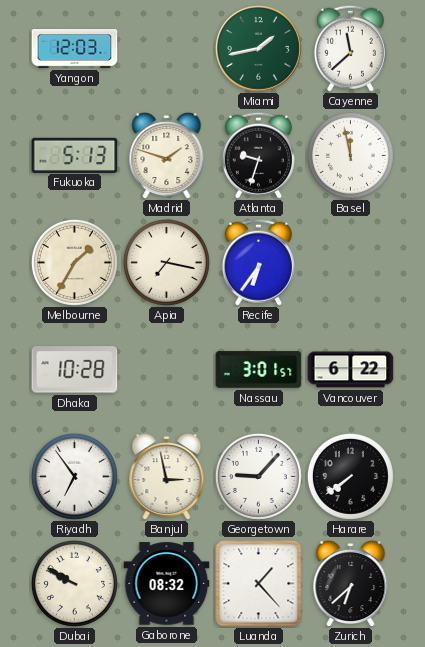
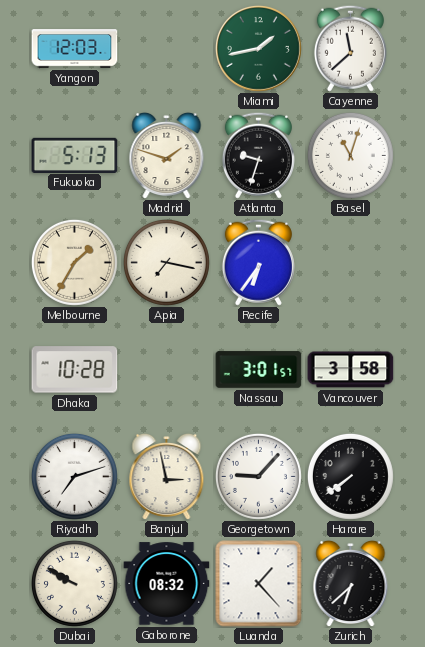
Basel: 11:58 -> 11:03
Vancouver: 6:22 -> 3:58
Riyadh: 6:54 -> 7:12
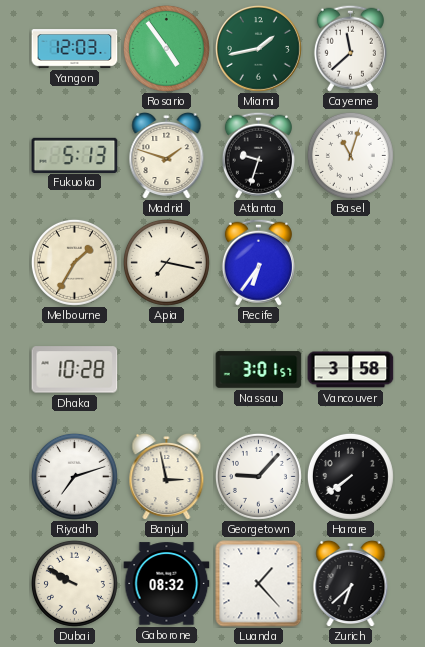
Rosario: none -> 4:54
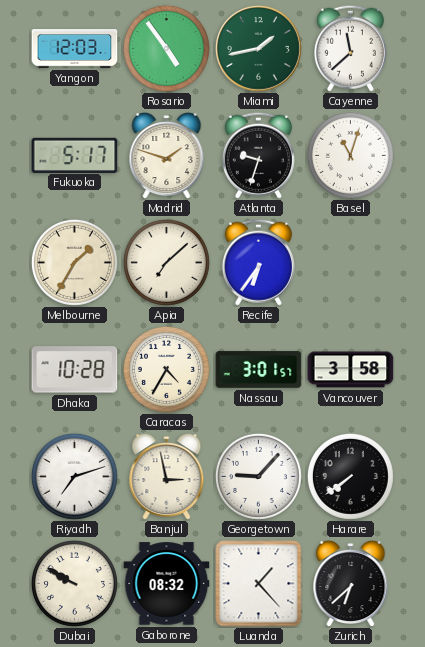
Fukuoka: 5:13 -> 5:17
Apia: 7:17 -> 7:08
Caracas: none -> 4:35
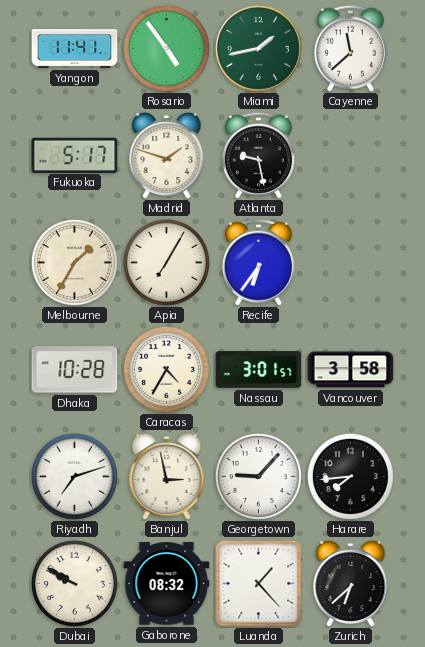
Yangon: 12:03 -> 11:41
Atlanta: 9:33 -> 9:28
Basel: 11:03 -> none
Apia: 7:08 -> 7:05
Harare: 7:39 -> 7:44
